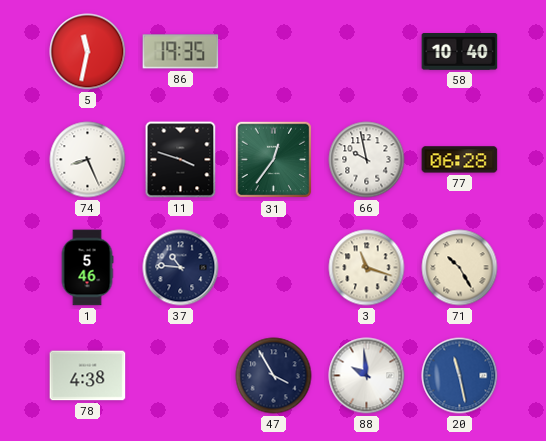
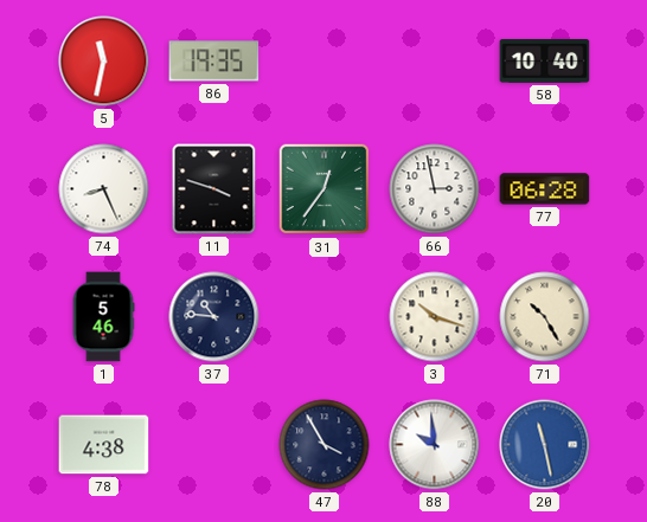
66: 9:58 -> 2:58
3: 11:18 -> 10:18
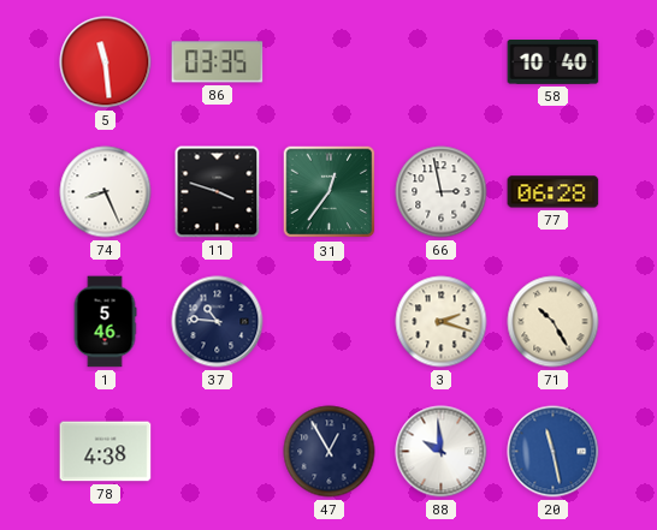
5: 11:32 -> 11:29
86: 19:35 -> 03:35
3: 10:18 -> 2:18
47: 3:55 -> 12:55
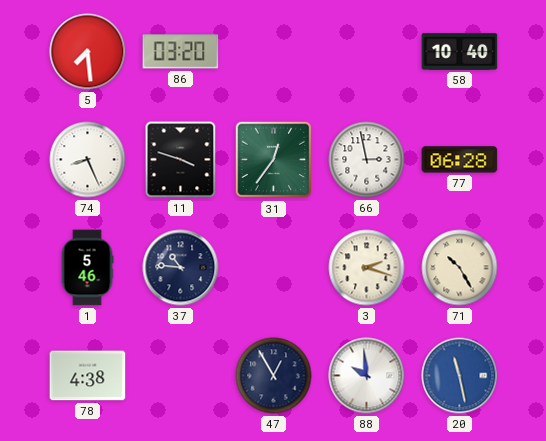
5: 11:29 -> 7:29
86: 03:35 -> 03:20
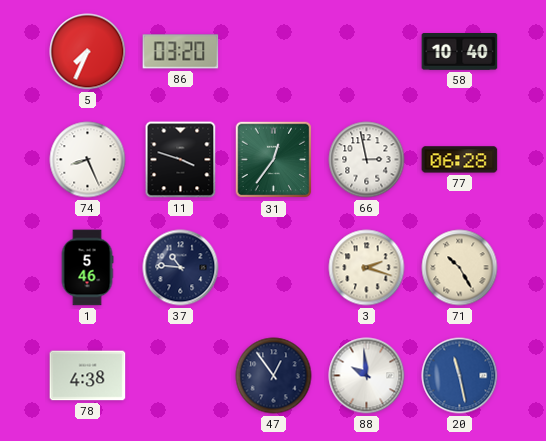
5: 7:29 -> 7:34
47: 12:55 -> 12:54
